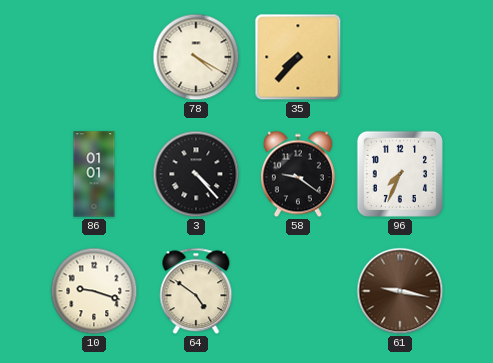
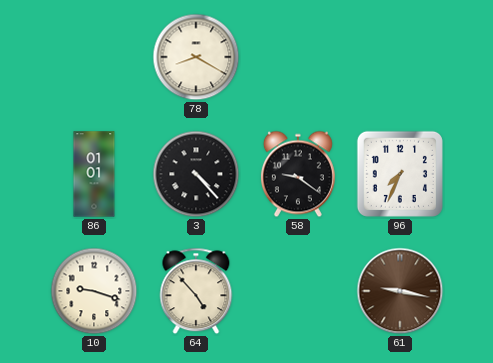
78: 4:20 -> 8:20
35: 7:37 -> none
64: 4:51 -> 4:53
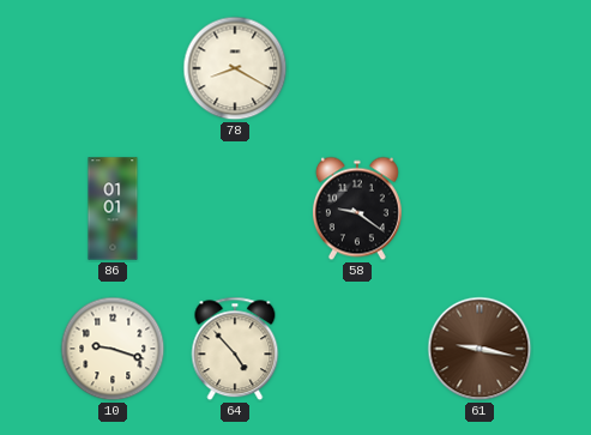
3: 4:23 -> none
96: 7:34 -> none
